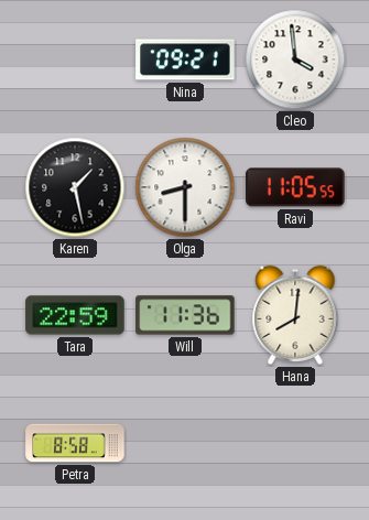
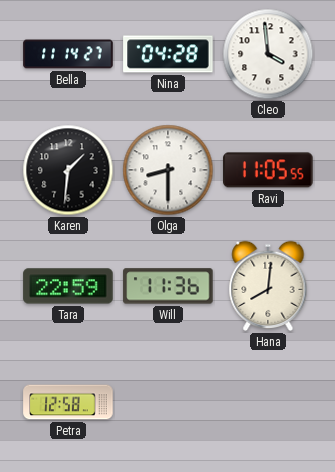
Bella: none -> 11:14
Nina: 09:21 -> 04:28
Karen: 1:28 -> 1:31
Petra: 8:58 -> 12:58
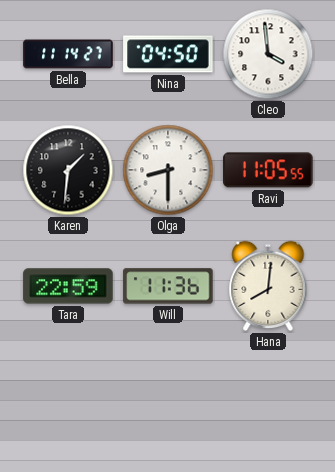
Nina: 04:28 -> 04:50
Petra: 12:58 -> none
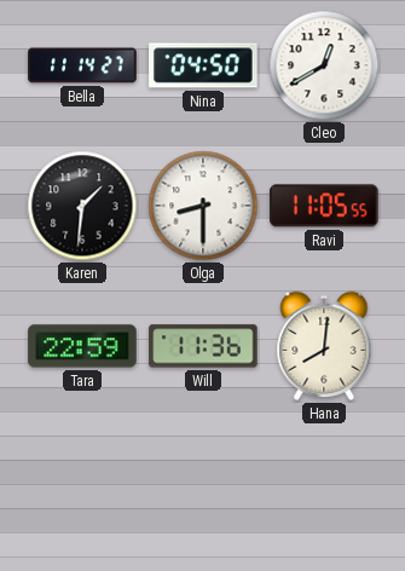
Cleo: 3:59 -> 12:40
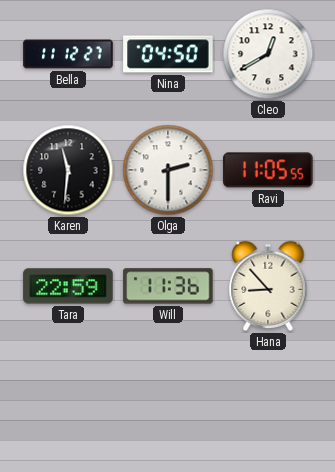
Bella: 11:14 -> 11:12
Karen: 1:31 -> 11:31
Olga: 8:30 -> 2:30
Hana: 8:01 -> 8:53
